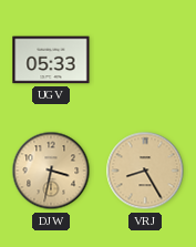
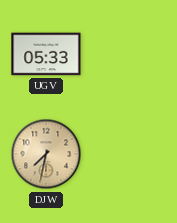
DJW: 3:32 -> 7:32
VRJ: 8:25 -> none
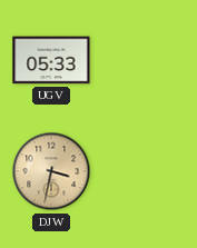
DJW: 7:32 -> 3:32
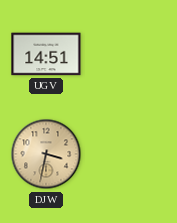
UGV: 05:33 -> 14:51
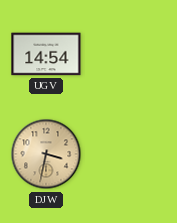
UGV: 14:51 -> 14:54
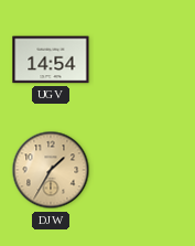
DJW: 3:32 -> 1:35
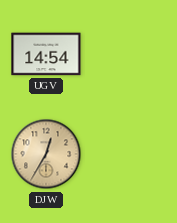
DJW: 1:35 -> 12:35
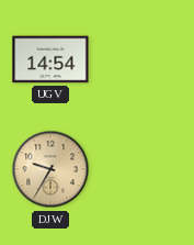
DJW: 12:35 -> 9:35
